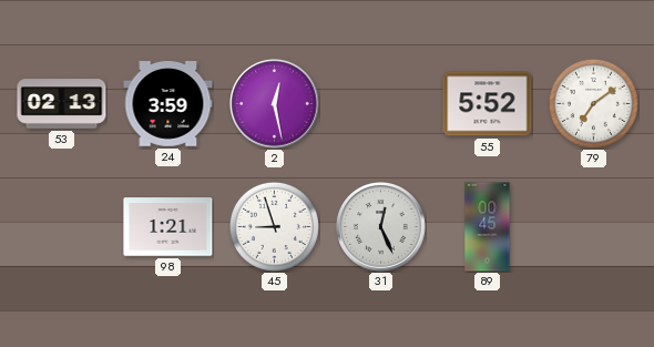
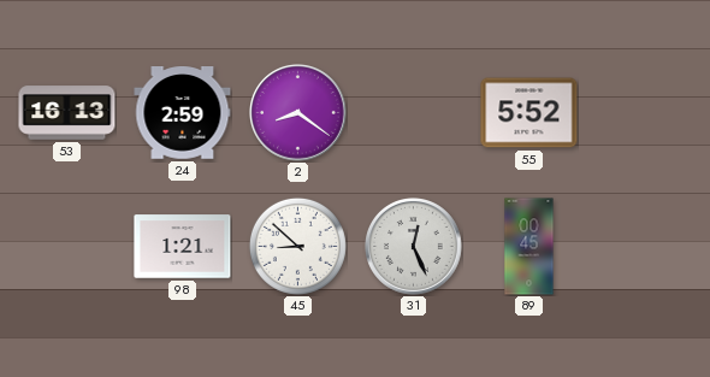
53: 02:13 -> 16:13
24: 3:59 -> 2:59
2: 12:28 -> 8:21
79: 7:09 -> none
45: 8:57 -> 8:52
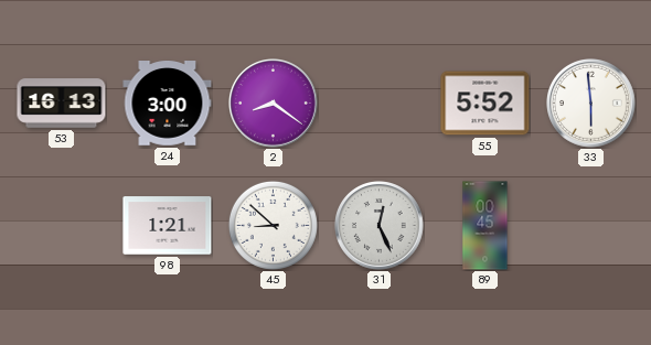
24: 2:59 -> 3:00
33: none -> 5:59
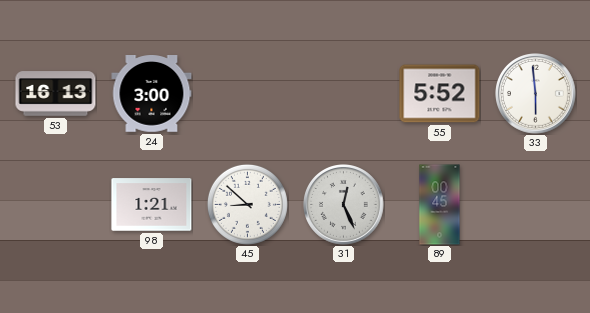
2: 8:21 -> none
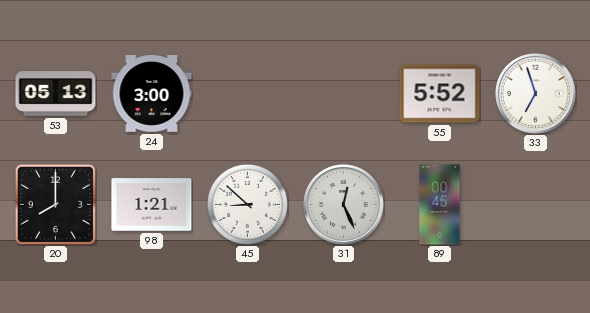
53: 16:13 -> 05:13
33: 5:59 -> 6:57
20: none -> 8:00
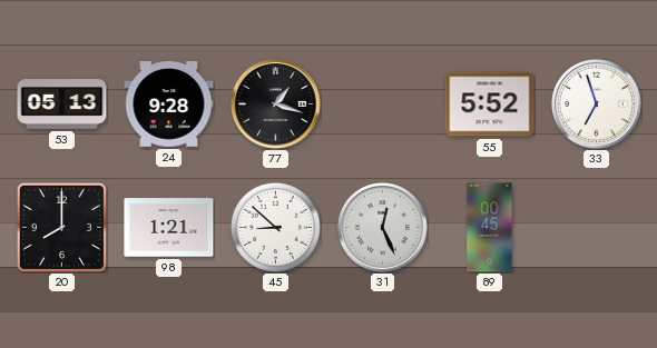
24: 3:00 -> 9:28
77: none -> 1:18
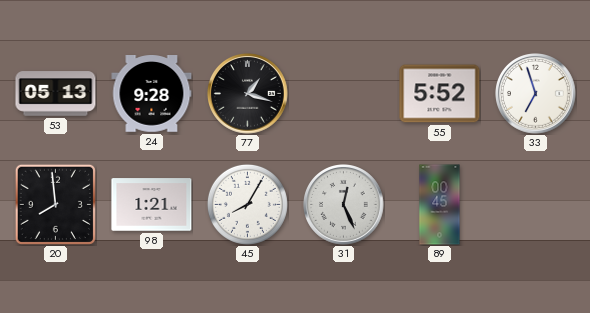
20: 8:00 -> 7:59
45: 8:52 -> 8:05
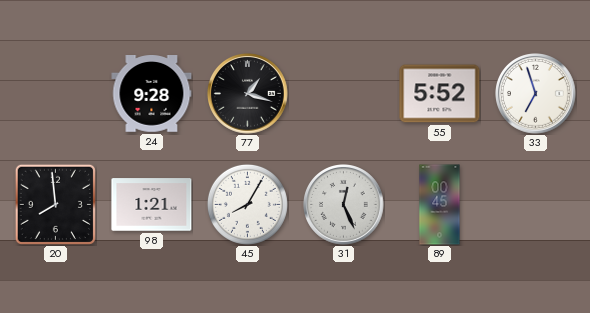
53: 05:13 -> none
